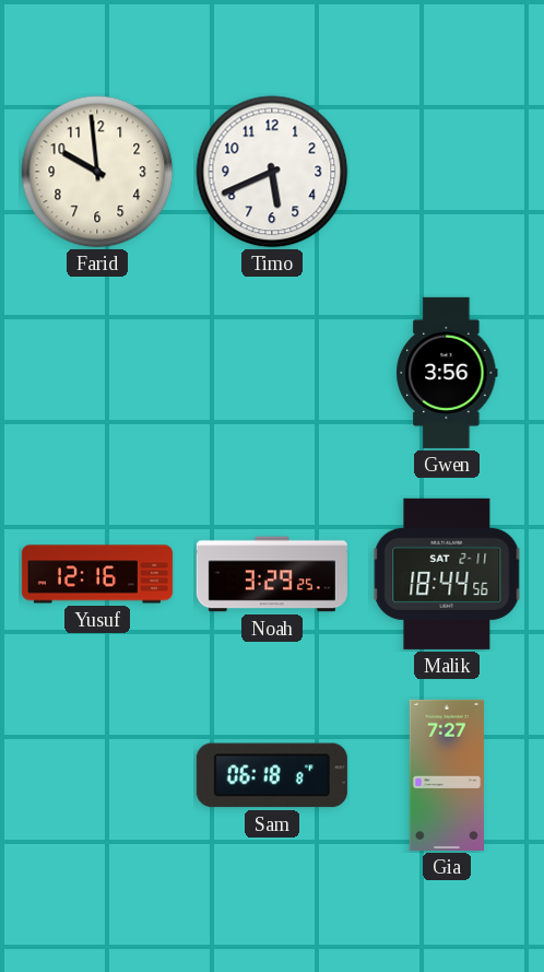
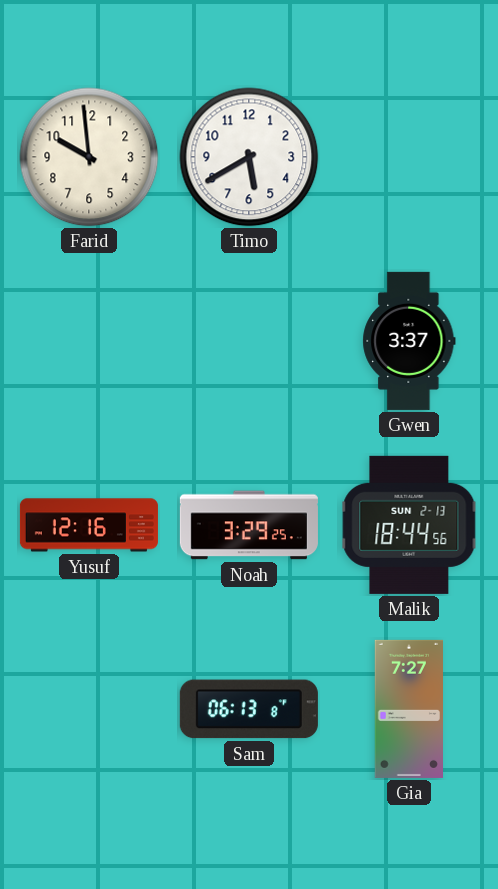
Timo: 5:41 -> 5:40
Gwen: 3:56 -> 3:37
Malik date: SAT 2-11 -> SUN 2-13
Sam: 06:18 -> 06:13
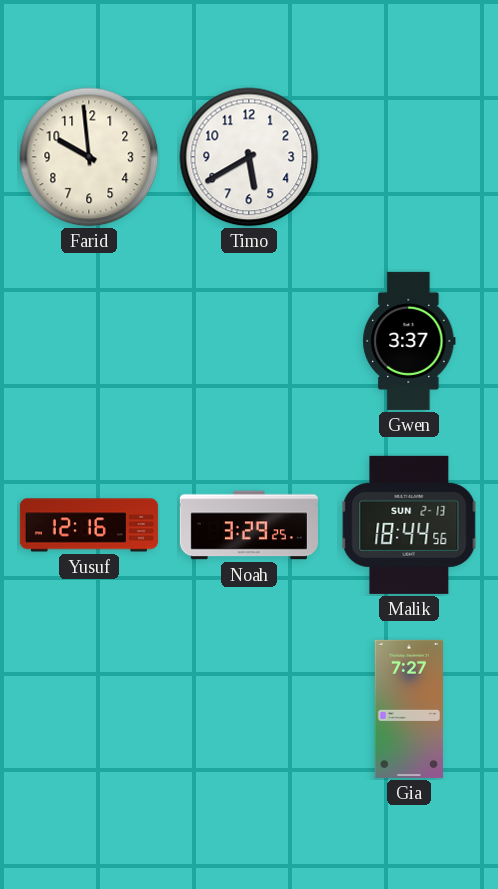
Sam: 06:13 -> none
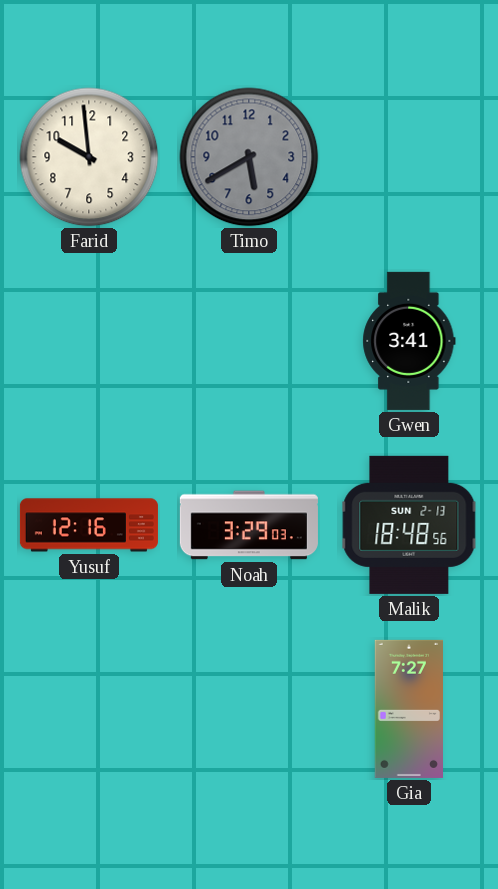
Timo dial: white -> grey
Gwen: 3:37 -> 3:41
Noah: 3:29:25 -> 3:29:03
Malik: 18:44 -> 18:48
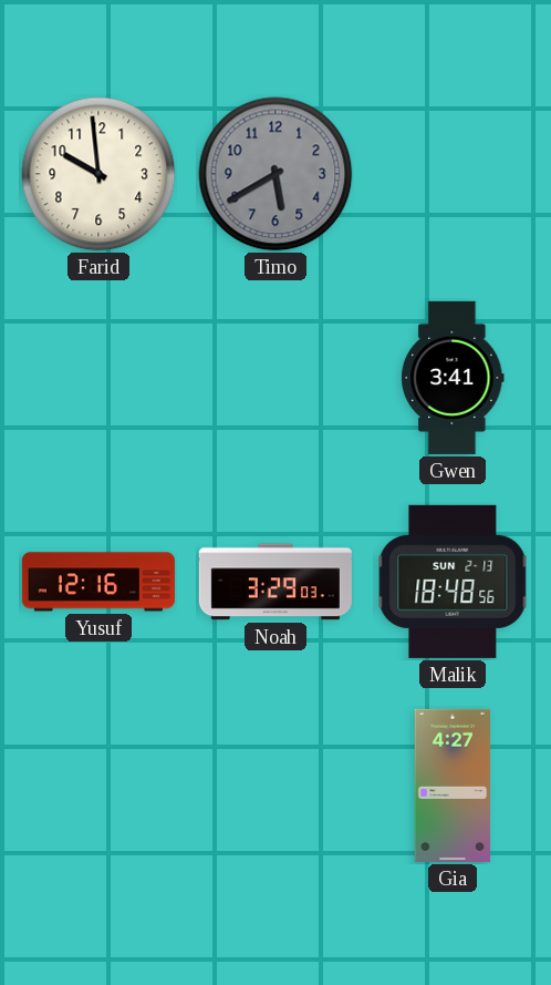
Gia: 7:27 -> 4:27
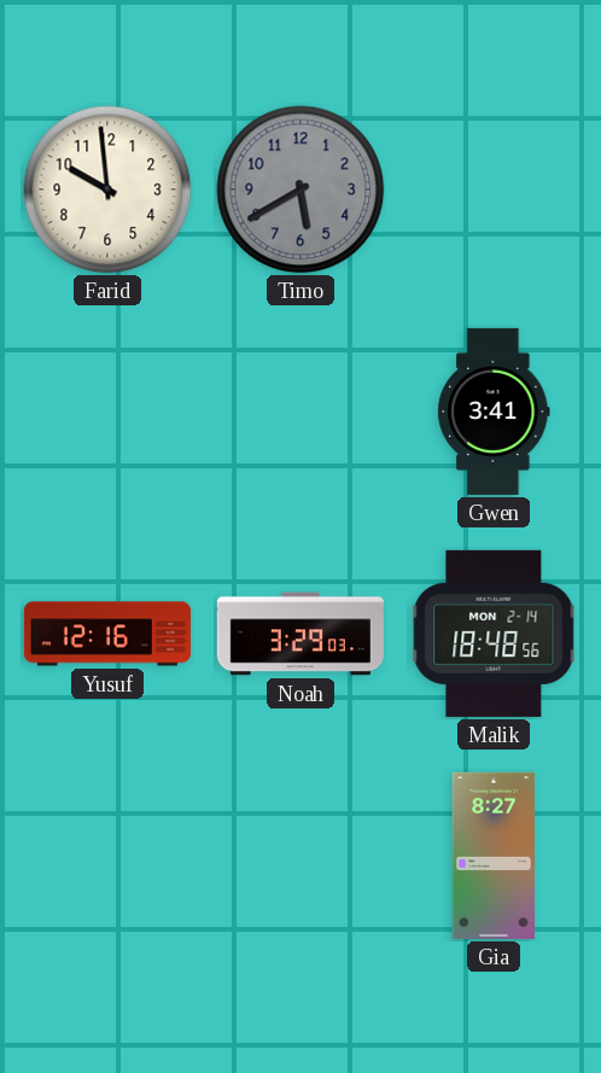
Malik date: SUN 2-13 -> MON 2-14
Gia: 4:27 -> 8:27
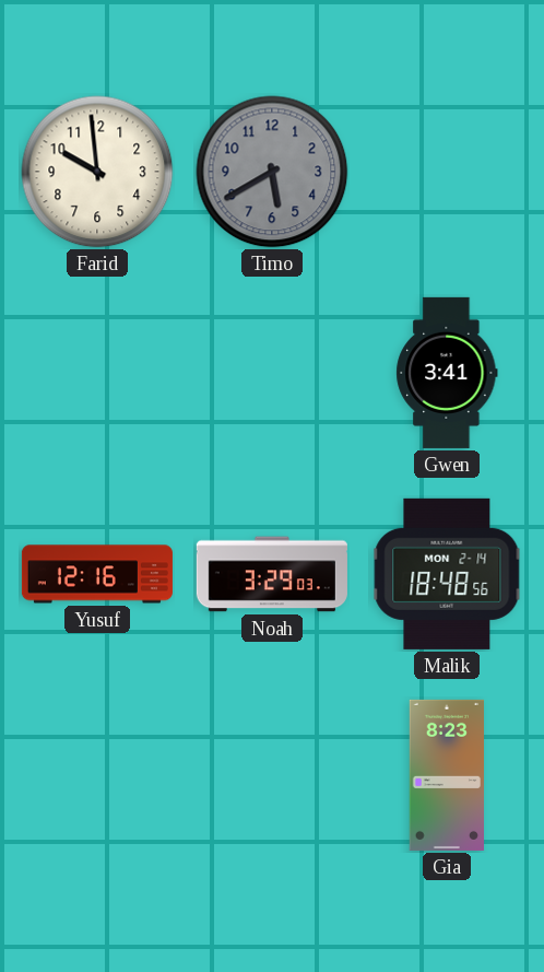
Gia: 8:27 -> 8:23
